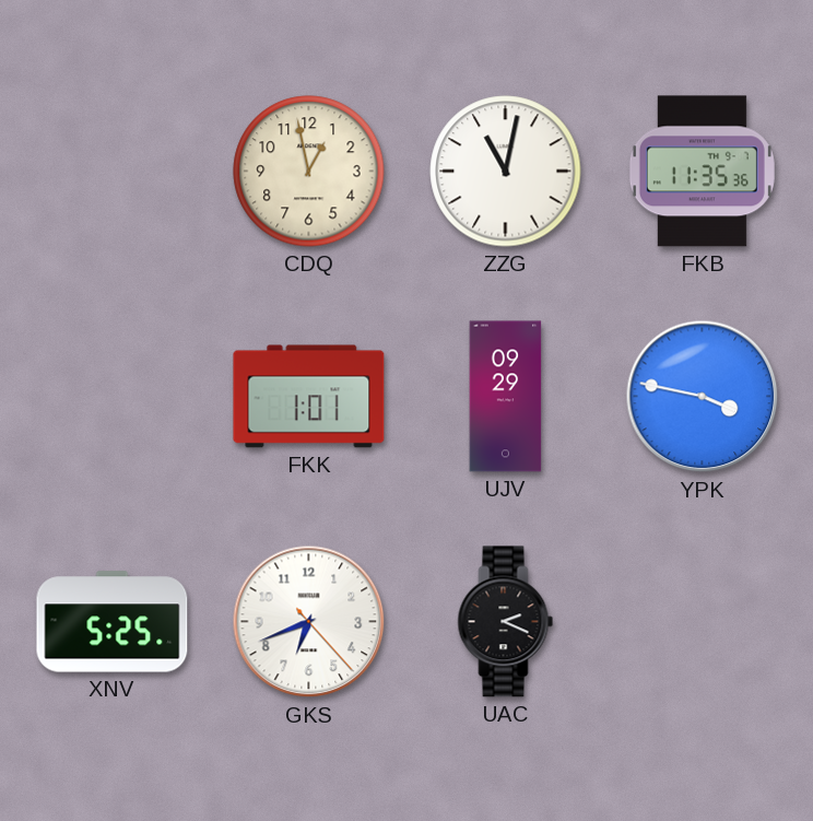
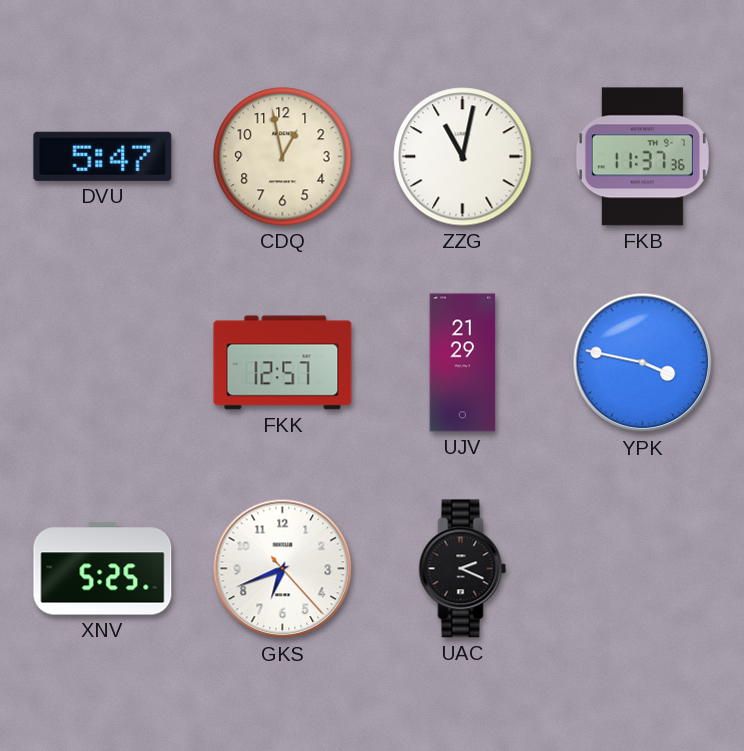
DVU: none -> 5:47
FKB: 11:35 -> 11:37
FKK: 1:01 -> 12:57
UJV: 09:29 -> 21:29
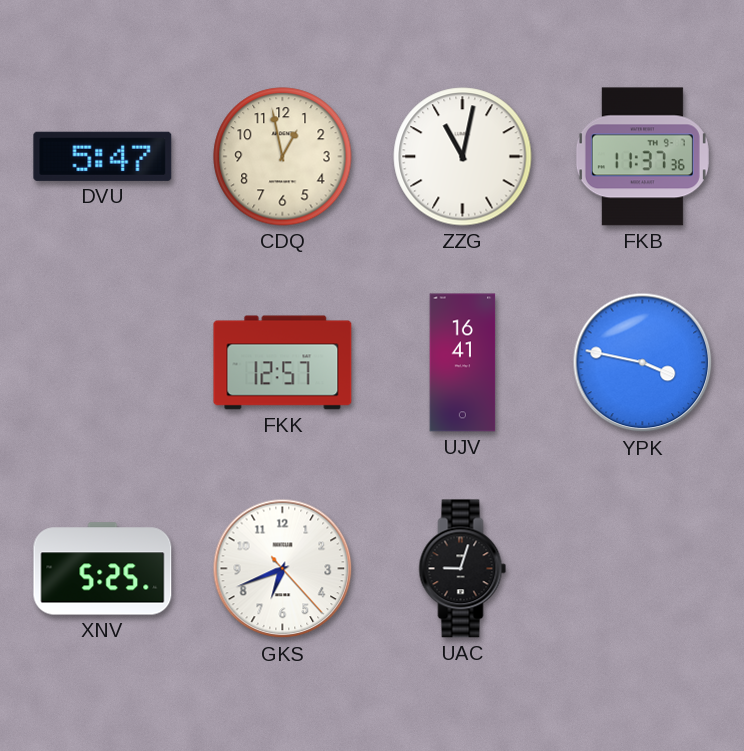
UJV: 21:29 -> 16:41
UAC: 2:19 -> 9:03
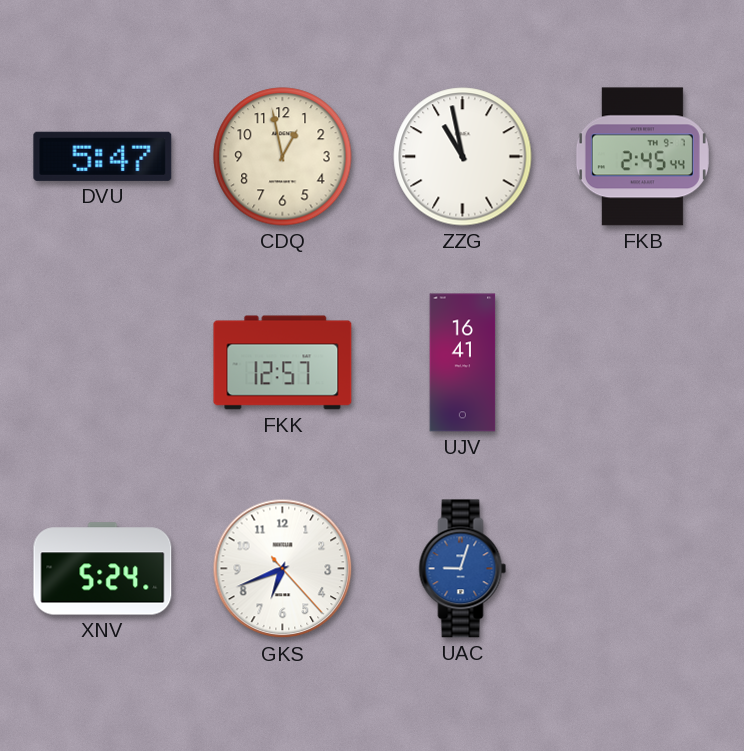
ZZG: 11:02 -> 10:58
FKB: 11:37 -> 2:45
YPK: 3:47 -> none
XNV: 5:25 -> 5:24
UAC dial: black -> blue
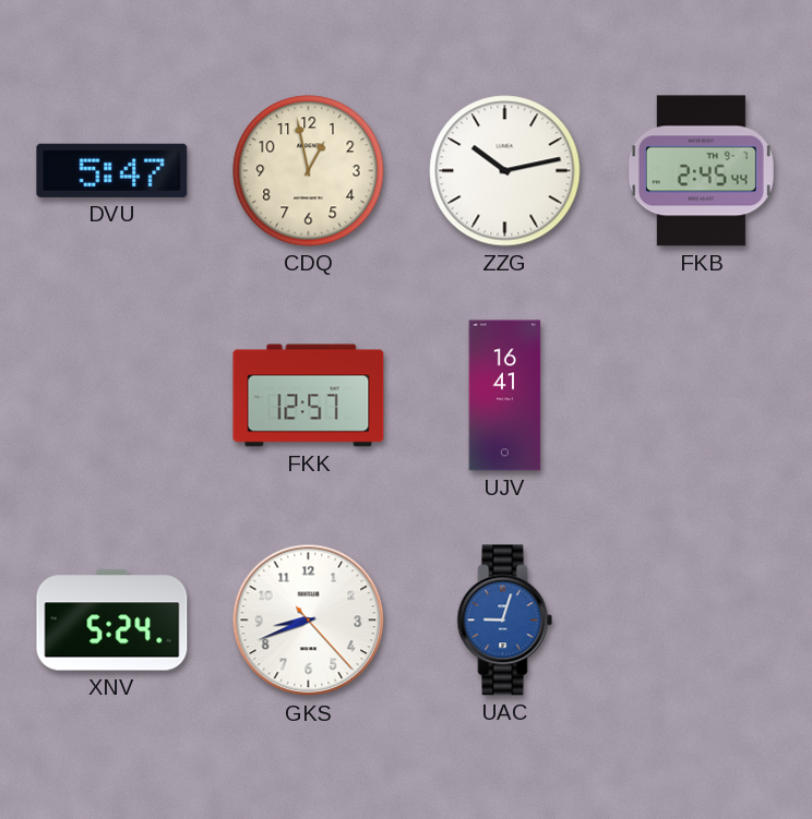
ZZG: 10:58 -> 10:13
GKS: 6:41 -> 8:41
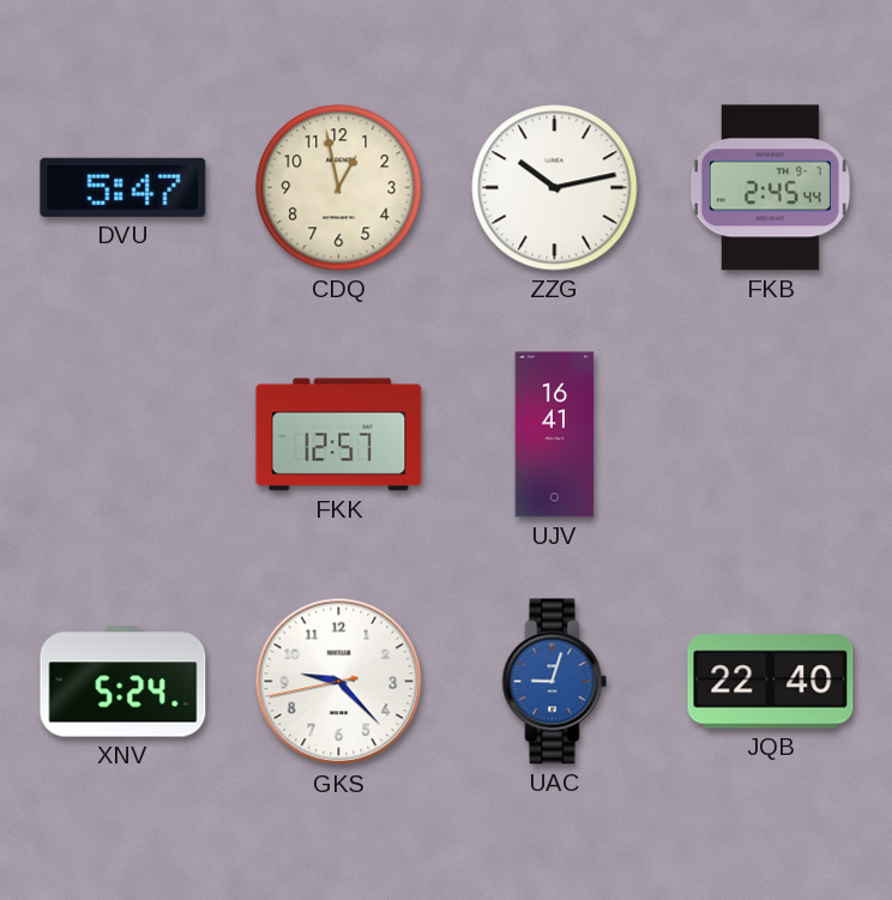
GKS: 8:41 -> 9:22
JQB: none -> 22:40
